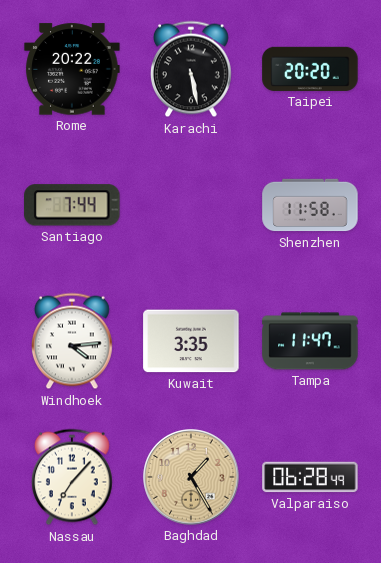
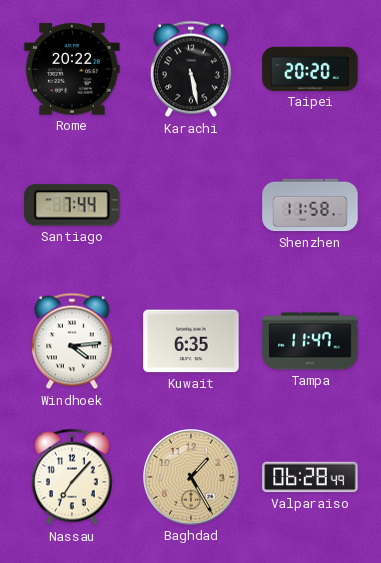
Kuwait: 3:35 -> 6:35
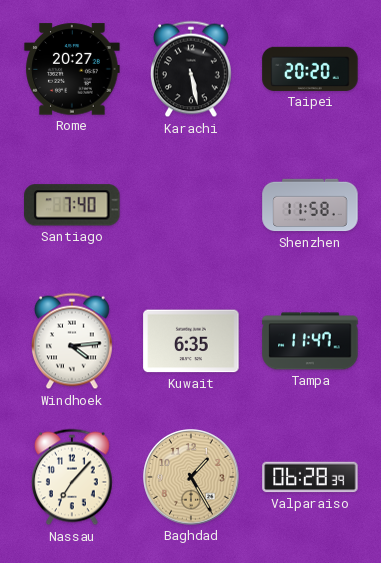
Rome: 20:22 -> 20:27
Santiago: 7:44 -> 7:40
Valparaiso: 06:28:49 -> 06:28:39
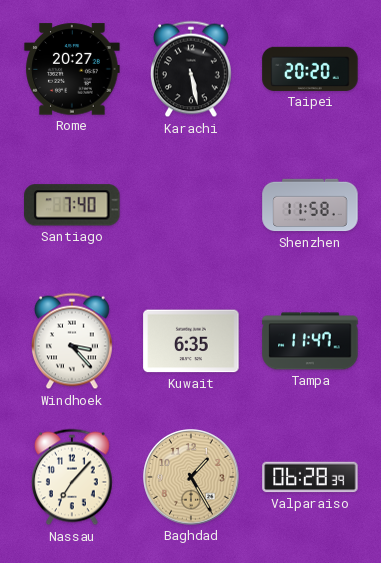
Windhoek: 4:14 -> 3:23
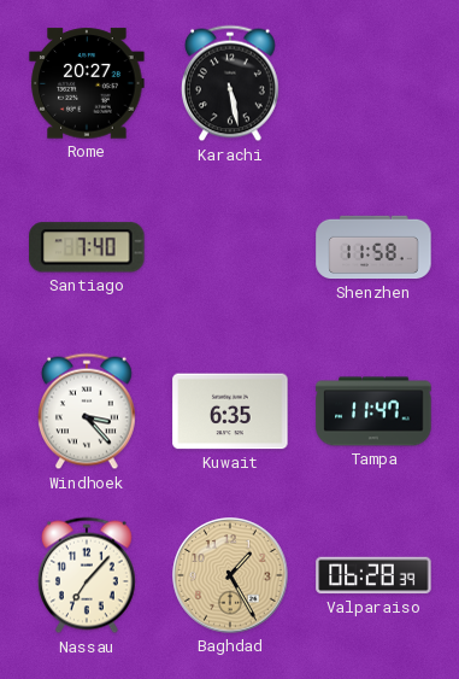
Taipei: 20:20 -> none
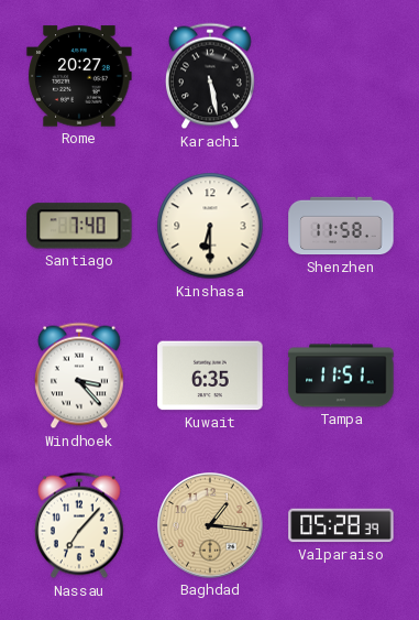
Kinshasa: none -> 6:30
Tampa: 11:47 -> 11:51
Baghdad: 1:25 -> 1:16
Valparaiso: 06:28 -> 05:28
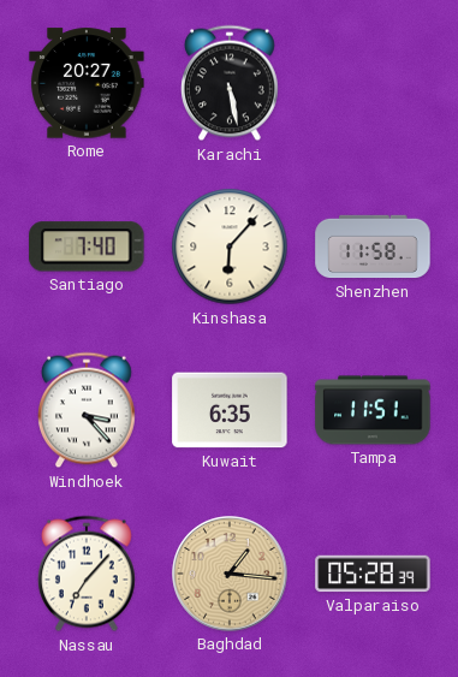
Kinshasa: 6:30 -> 6:07
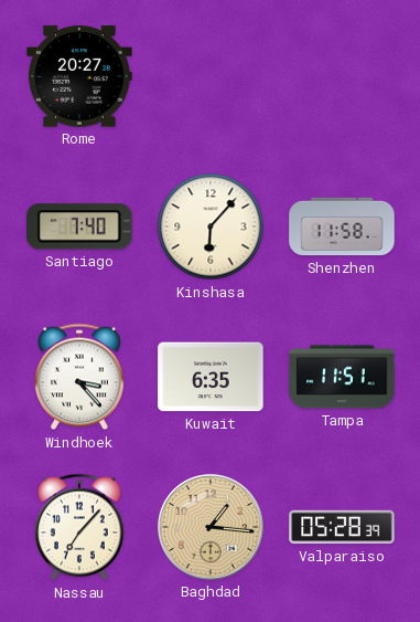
Karachi: 5:28 -> none
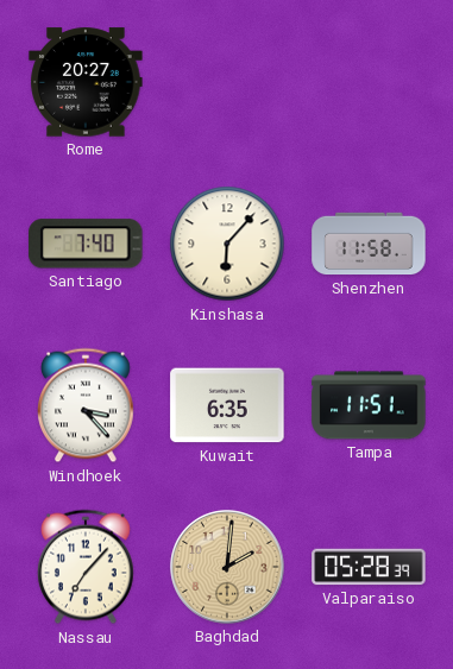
Baghdad: 1:16 -> 2:01
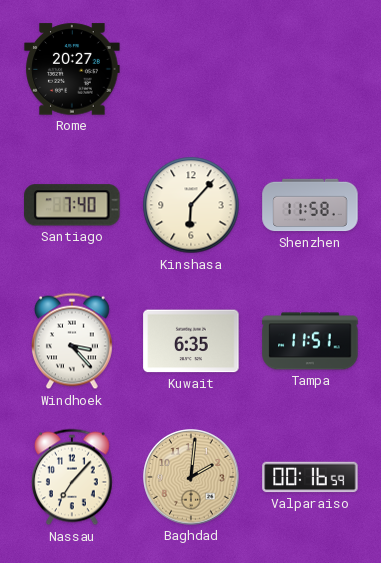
Valparaiso: 05:28 -> 00:16
